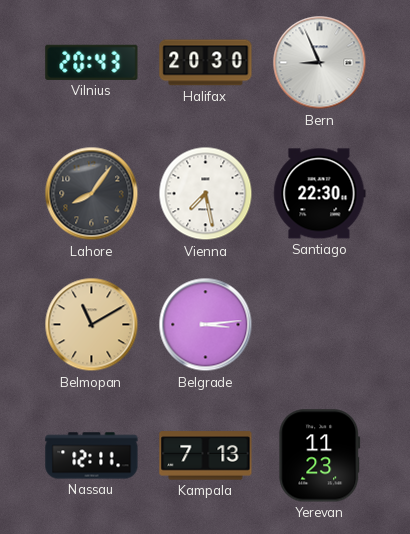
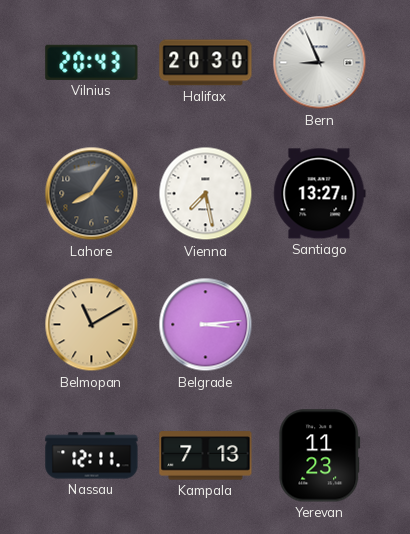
Santiago: 22:30 -> 13:27
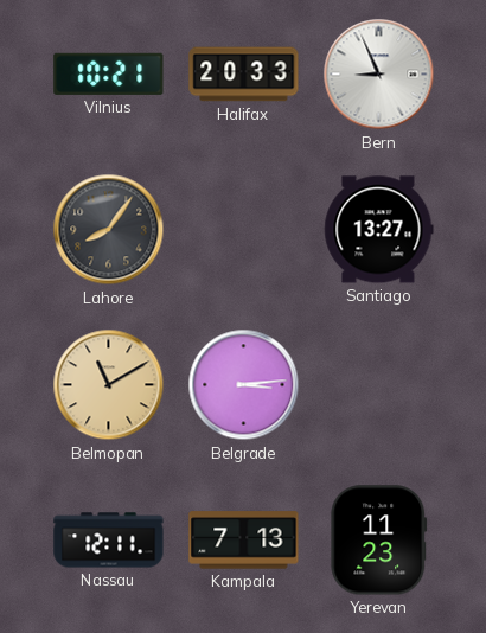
Vilnius: 20:43 -> 10:21
Halifax: 20:30 -> 20:33
Vienna: 7:28 -> none
